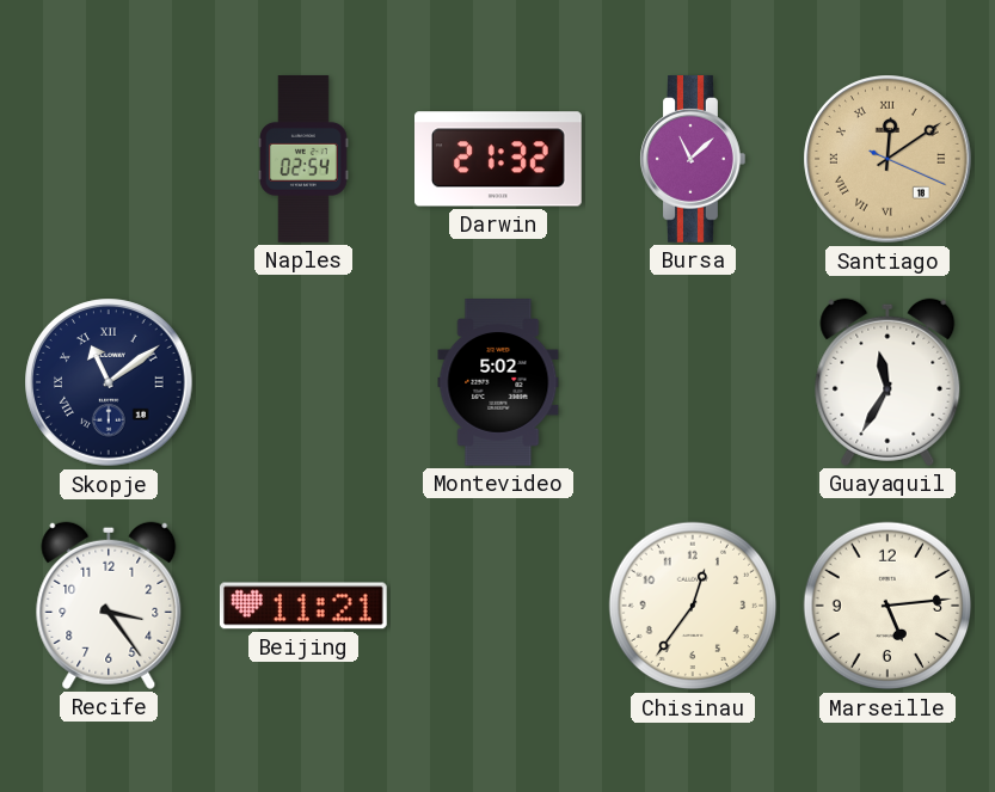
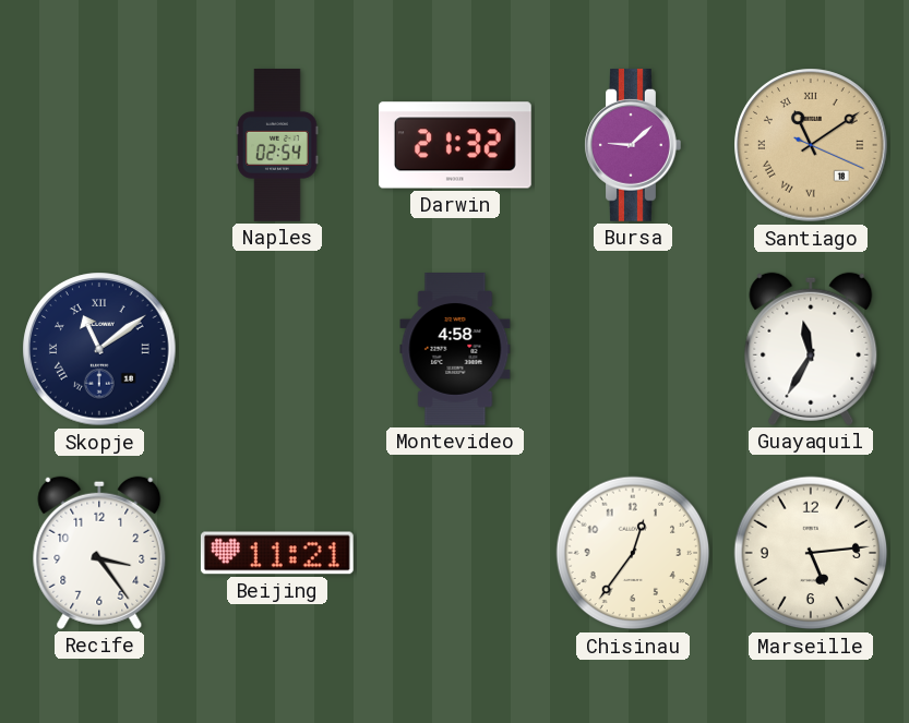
Bursa: 11:08 -> 9:08
Santiago: 12:09 -> 11:09
Montevideo: 5:02 -> 4:58
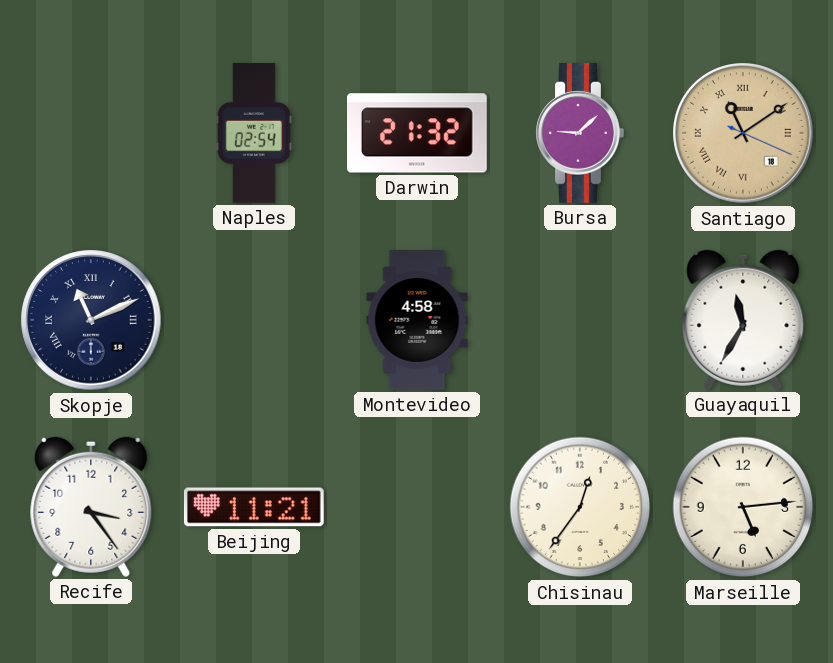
Skopje: 11:09 -> 11:11
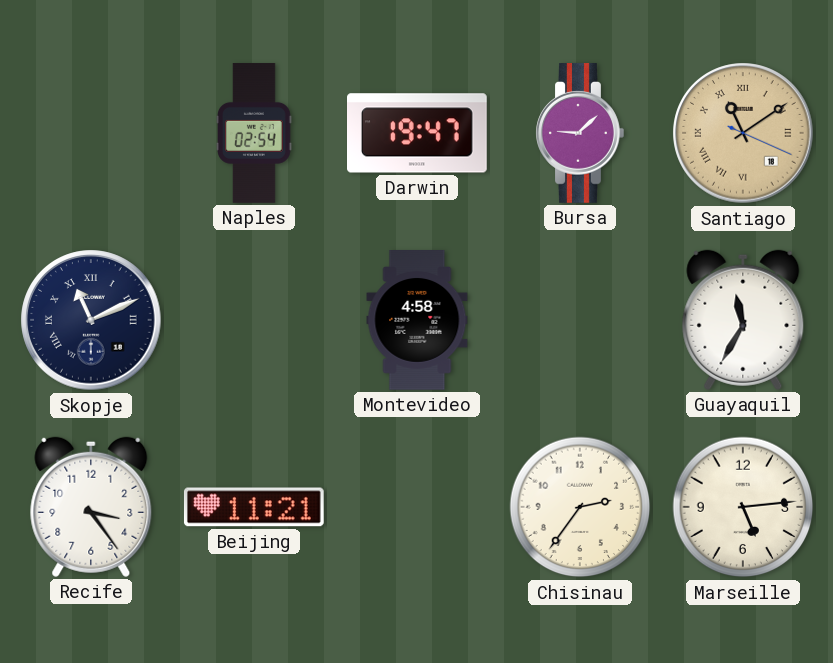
Darwin: 21:32 -> 19:47
Chisinau: 12:36 -> 2:36
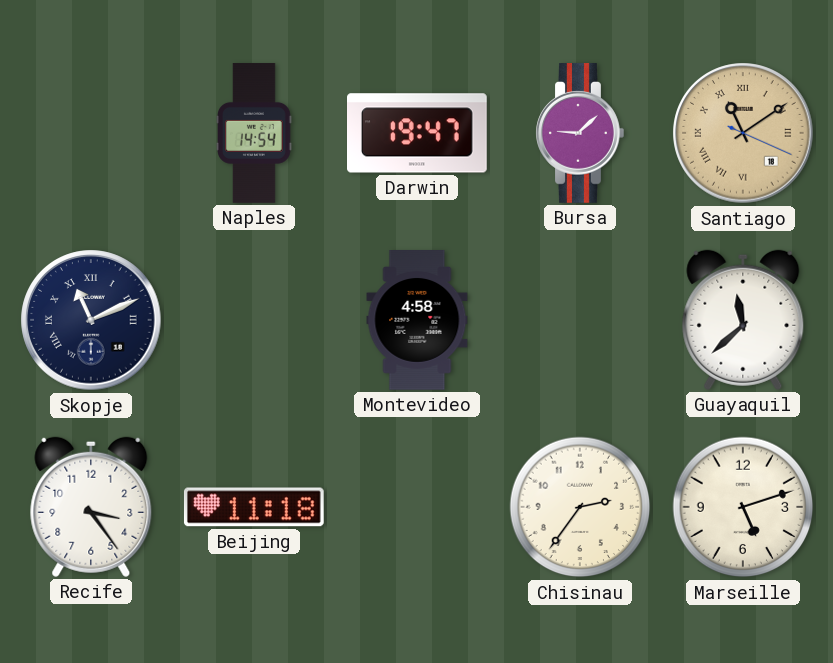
Naples: 02:54 -> 14:54
Guayaquil: 11:35 -> 11:38
Beijing: 11:21 -> 11:18
Marseille: 5:14 -> 5:12
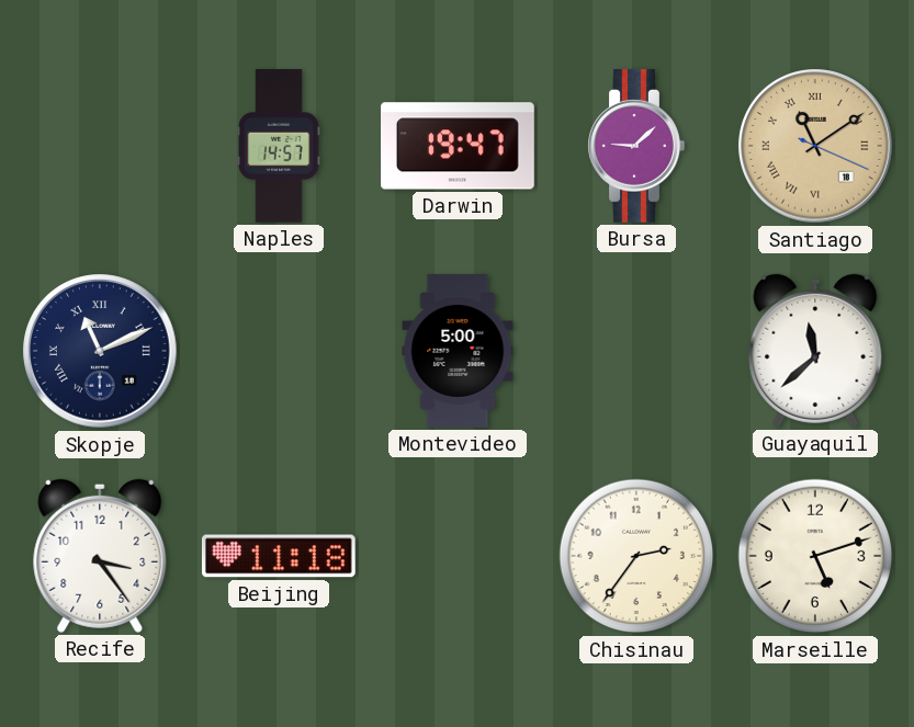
Naples: 14:54 -> 14:57
Montevideo: 4:58 -> 5:00
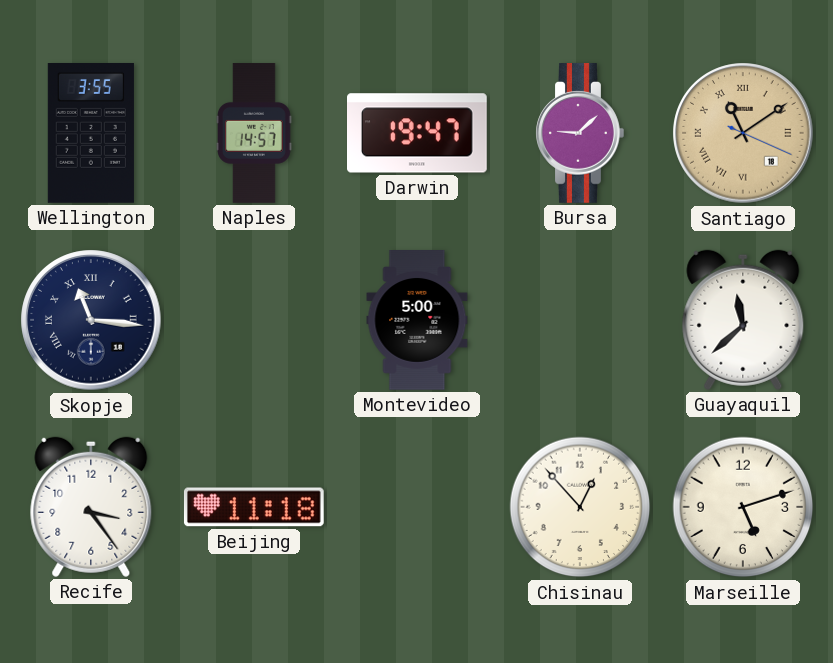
Wellington: none -> 3:55
Skopje: 11:11 -> 11:16
Chisinau: 2:36 -> 12:53
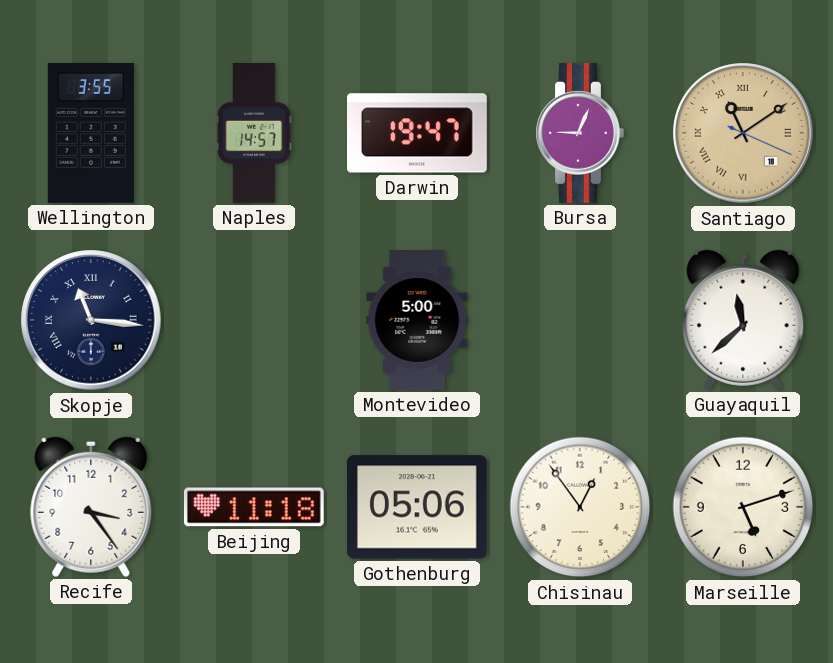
Bursa: 9:08 -> 9:04
Gothenburg: none -> 05:06
Chisinau: 12:53 -> 12:54
